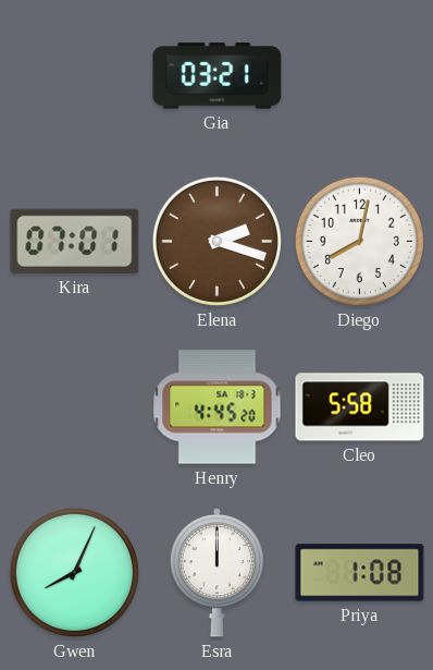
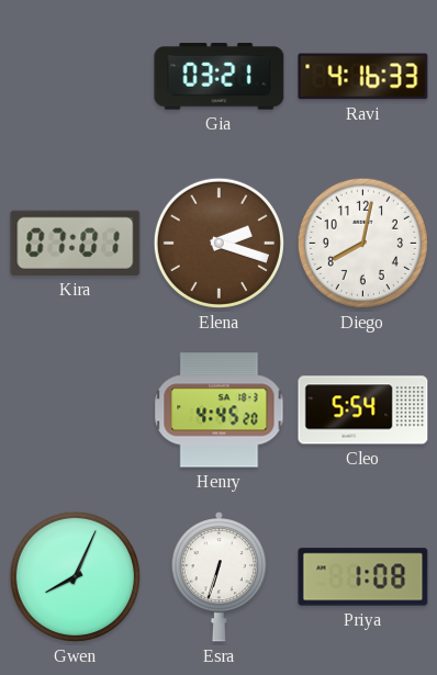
Ravi: none -> 4:16
Cleo: 5:58 -> 5:54
Esra: 12:00 -> 6:33
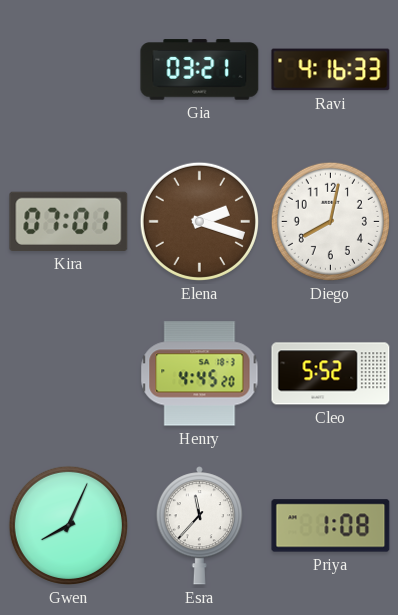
Cleo: 5:54 -> 5:52
Esra: 6:33 -> 11:37
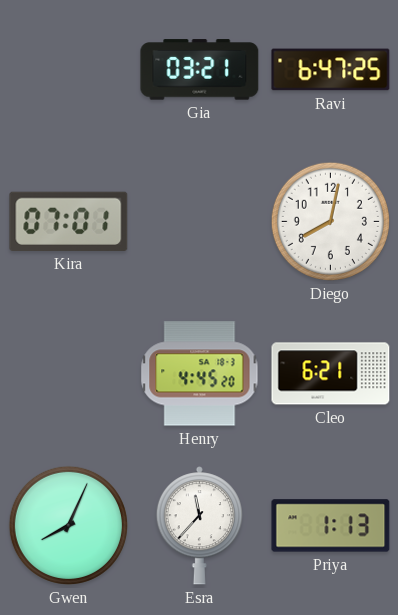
Ravi: 4:16 -> 6:47
Elena: 2:18 -> none
Cleo: 5:52 -> 6:21
Priya: 1:08 -> 1:13
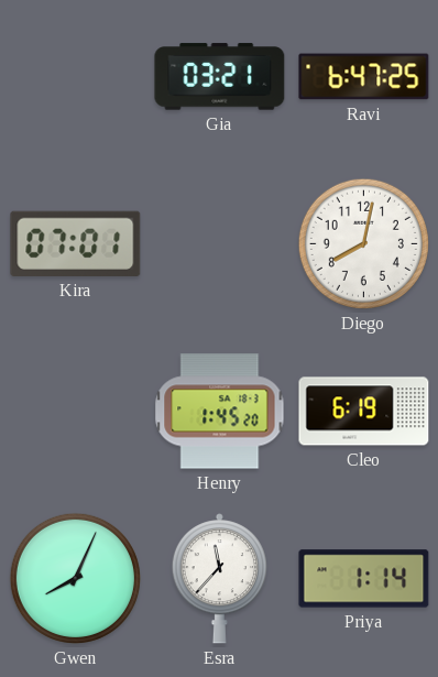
Henry: 4:45 -> 1:45
Cleo: 6:21 -> 6:19
Priya: 1:13 -> 1:14
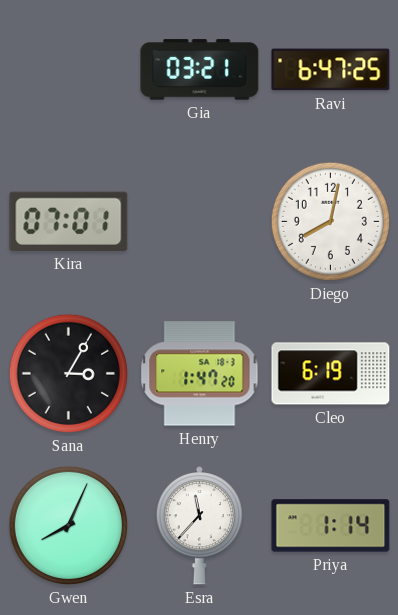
Sana: none -> 3:05
Henry: 1:45 -> 1:47
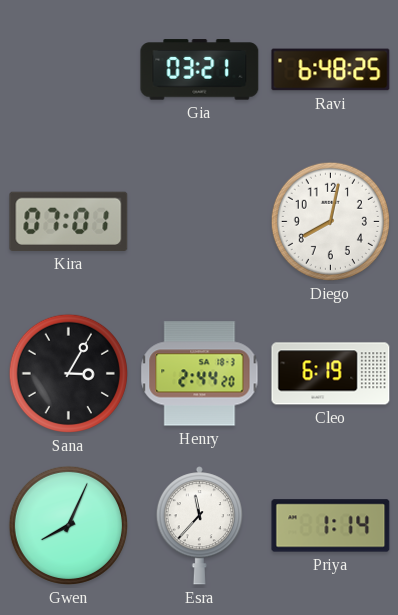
Ravi: 6:47 -> 6:48
Henry: 1:47 -> 2:44
